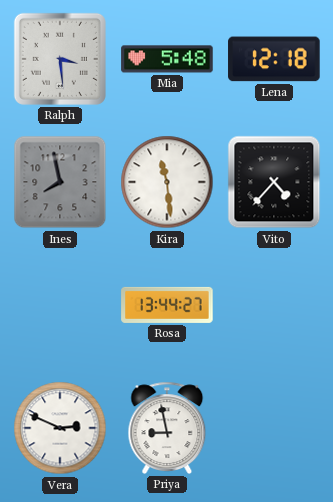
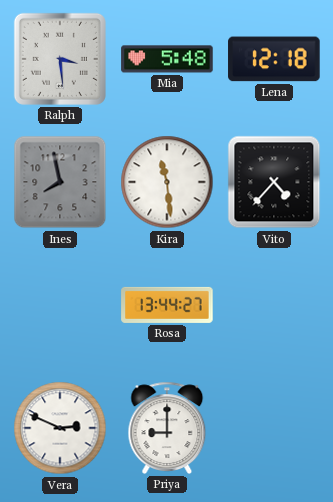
Priya: 8:58 -> 9:00
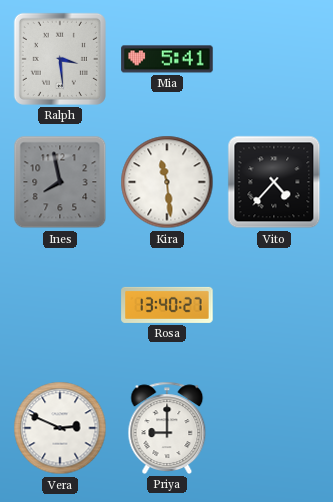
Mia: 5:48 -> 5:41
Lena: 12:18 -> none
Rosa: 13:44 -> 13:40
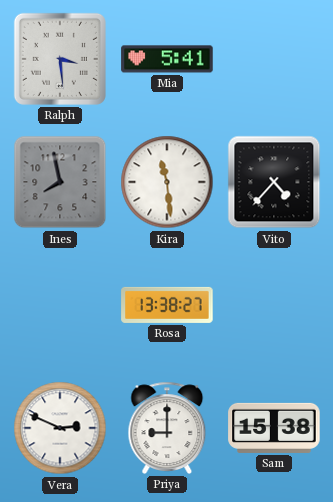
Rosa: 13:40 -> 13:38
Sam: none -> 15:38
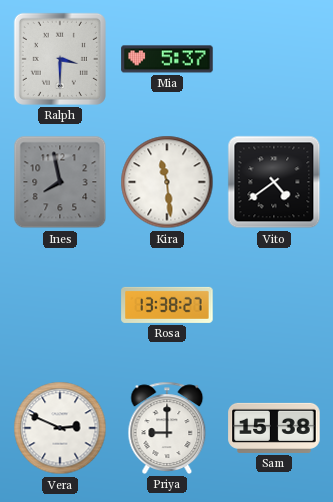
Ralph: 3:29 -> 3:30
Mia: 5:41 -> 5:37
Vito: 4:37 -> 4:39
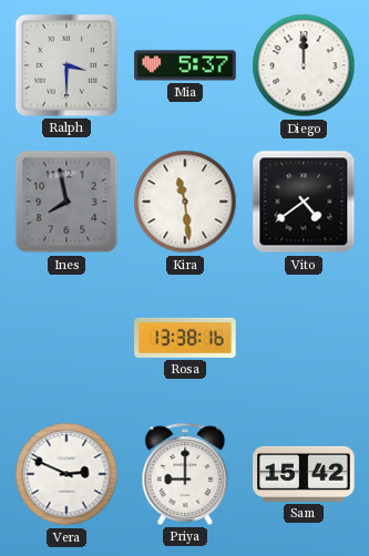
Diego: none -> 12:00
Rosa: 13:38:27 -> 13:38:16
Sam: 15:38 -> 15:42
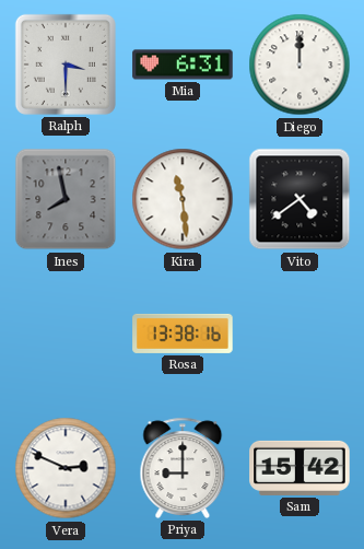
Mia: 5:37 -> 6:31
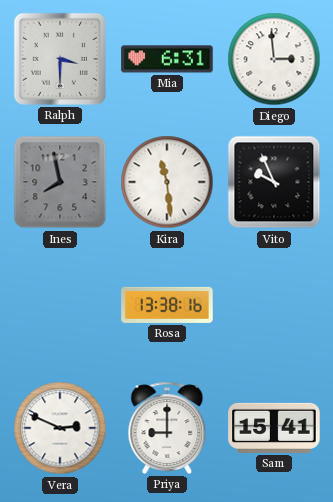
Diego: 12:00 -> 2:59
Vito: 4:39 -> 9:56
Sam: 15:42 -> 15:41
